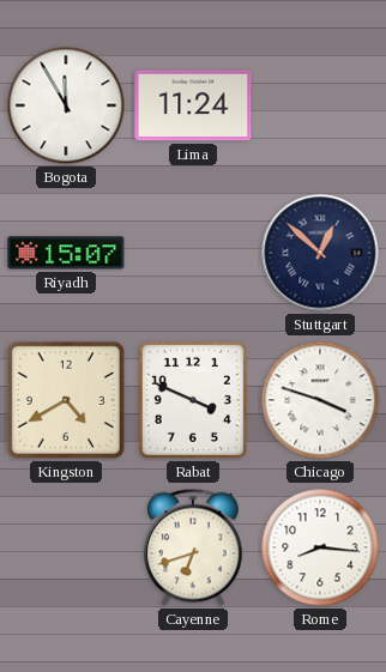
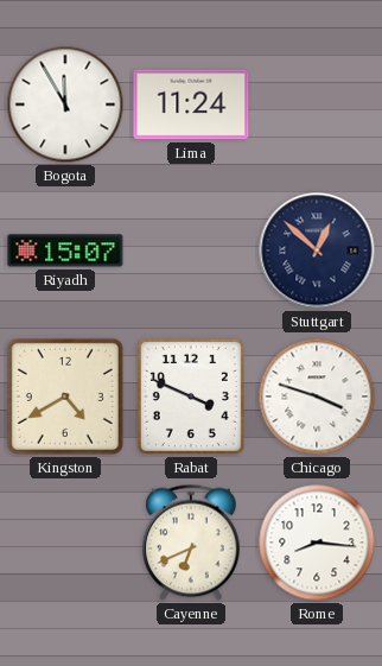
Cayenne: 6:42 -> 6:41
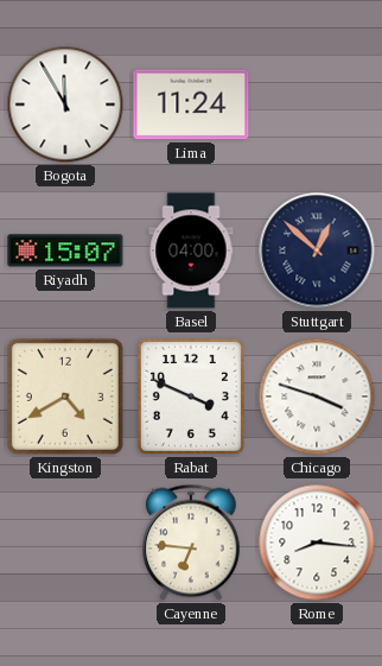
Basel: none -> 04:00
Cayenne: 6:41 -> 6:46
